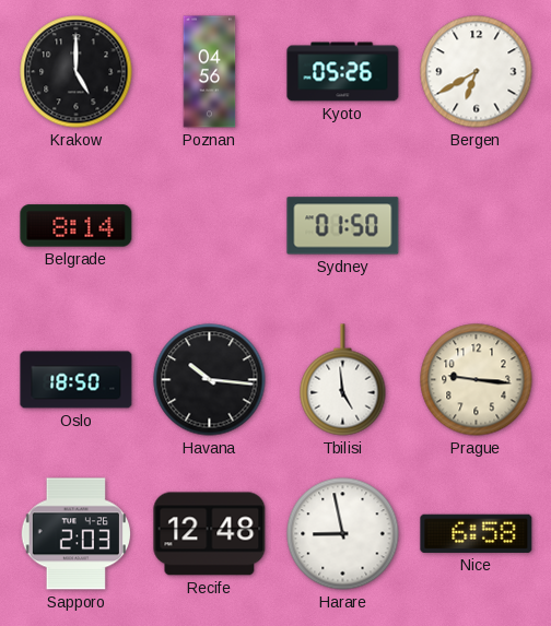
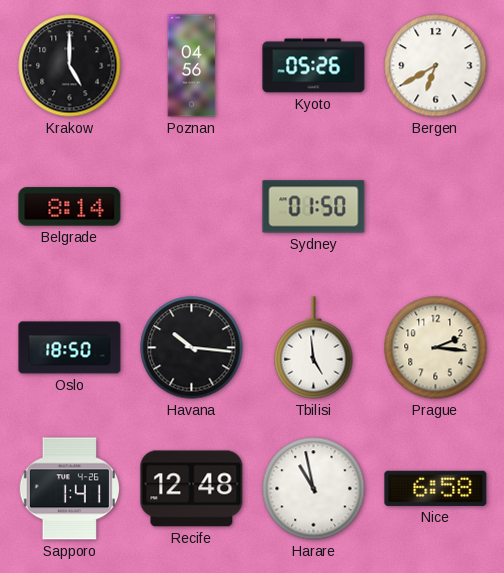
Prague: 9:16 -> 2:16
Sapporo: 2:03 -> 1:41
Harare: 8:58 -> 10:58
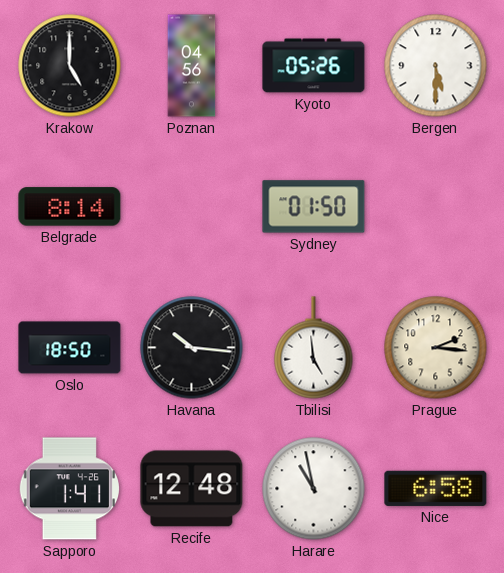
Bergen: 6:40 -> 5:30
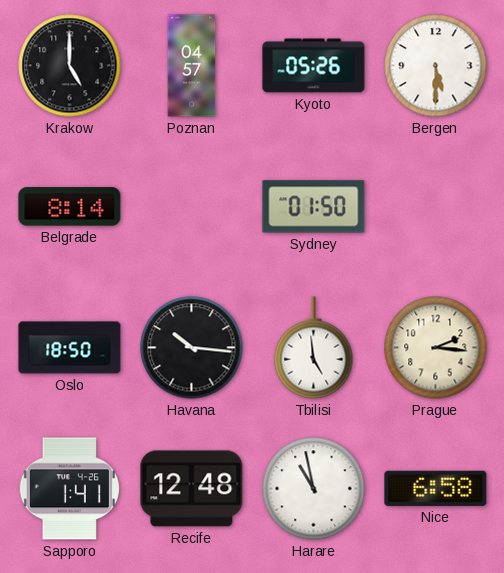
Poznan: 04:56 -> 04:57
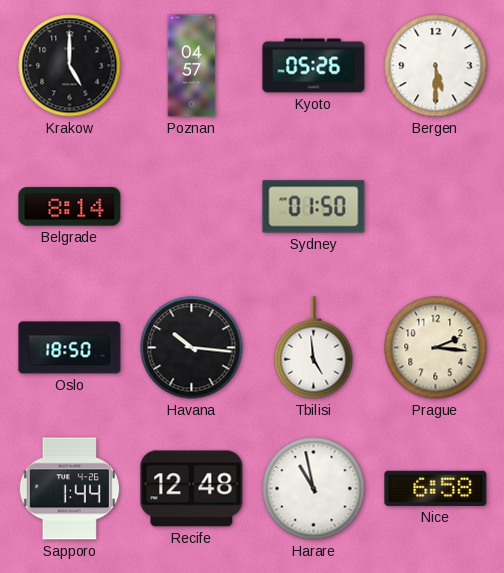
Sapporo: 1:41 -> 1:44
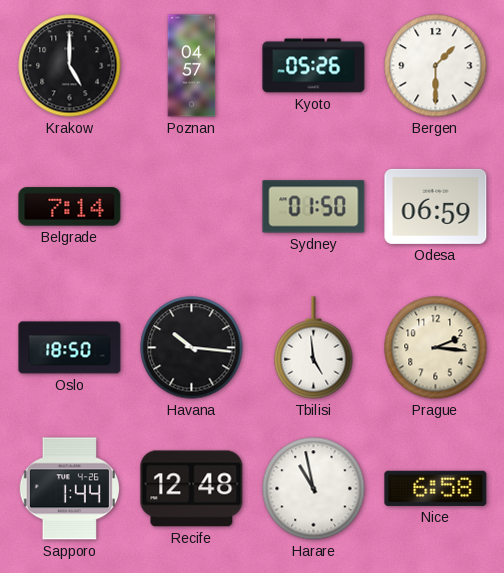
Bergen: 5:30 -> 1:30
Belgrade: 8:14 -> 7:14
Odesa: none -> 06:59
